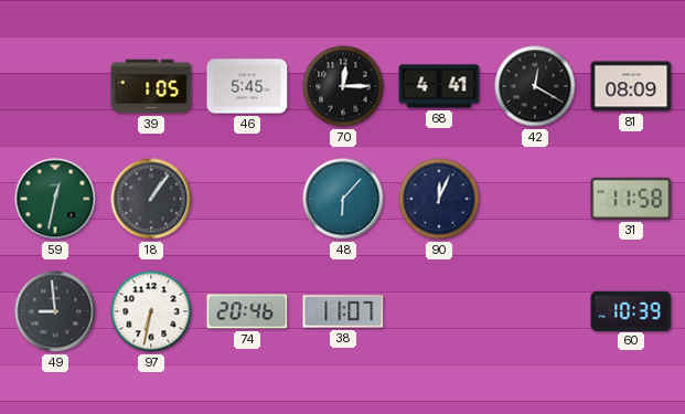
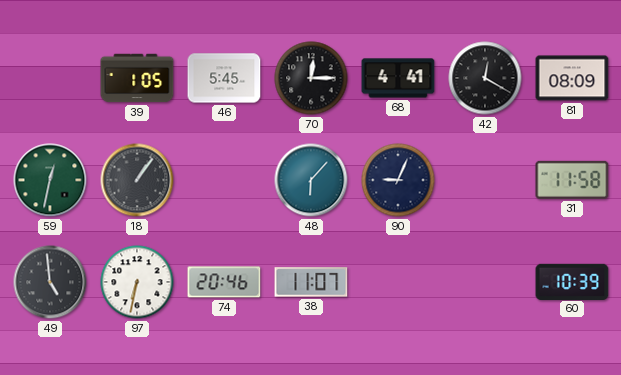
90: 12:04 -> 9:04
49: 8:59 -> 4:59
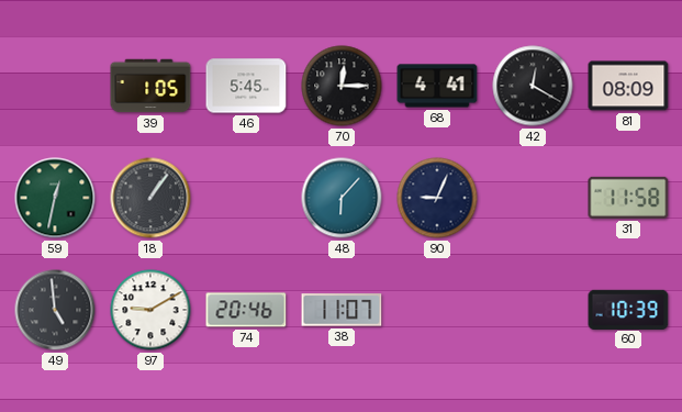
97: 6:32 -> 9:10
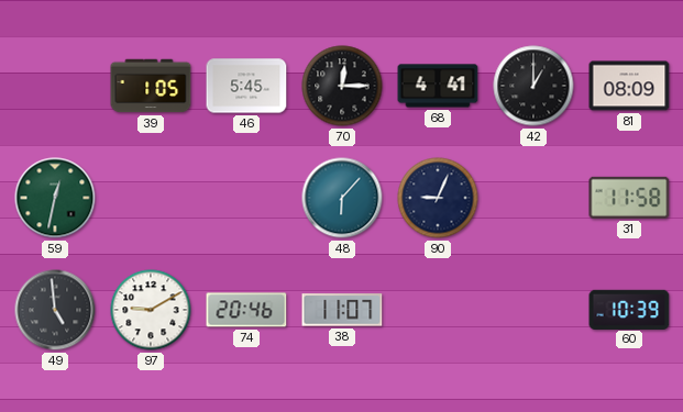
42: 12:20 -> 1:00
18: 1:06 -> none
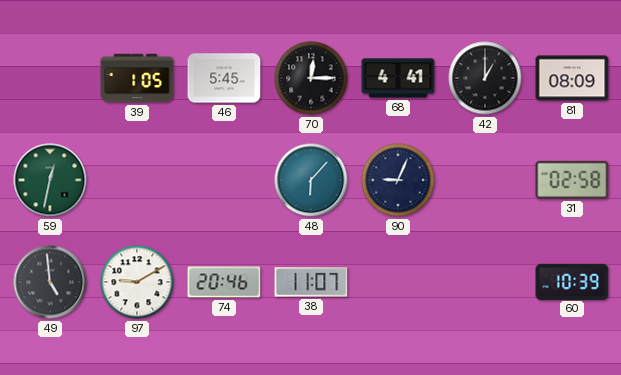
31: 11:58 -> 02:58
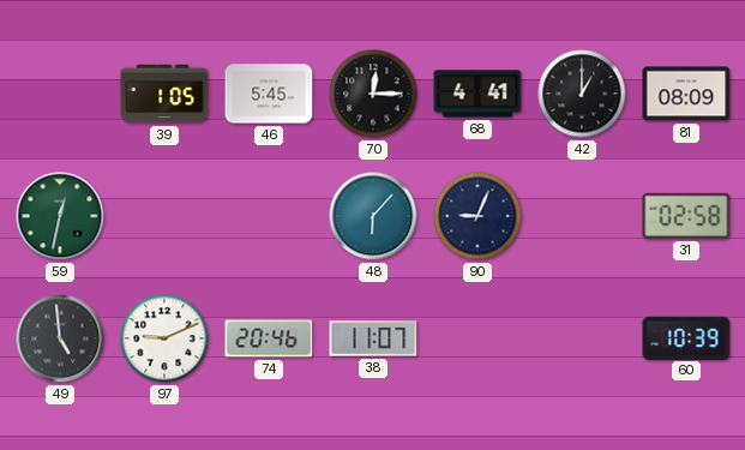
97: 9:10 -> 9:11
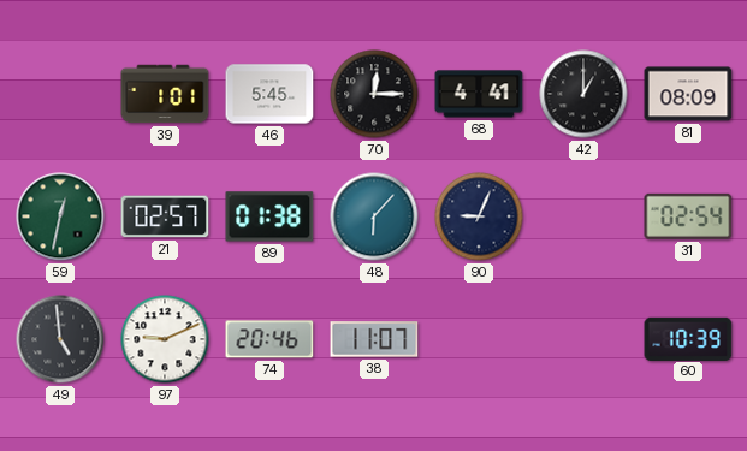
39: 1:05 -> 1:01
21: none -> 02:57
89: none -> 01:38
31: 02:58 -> 02:54
